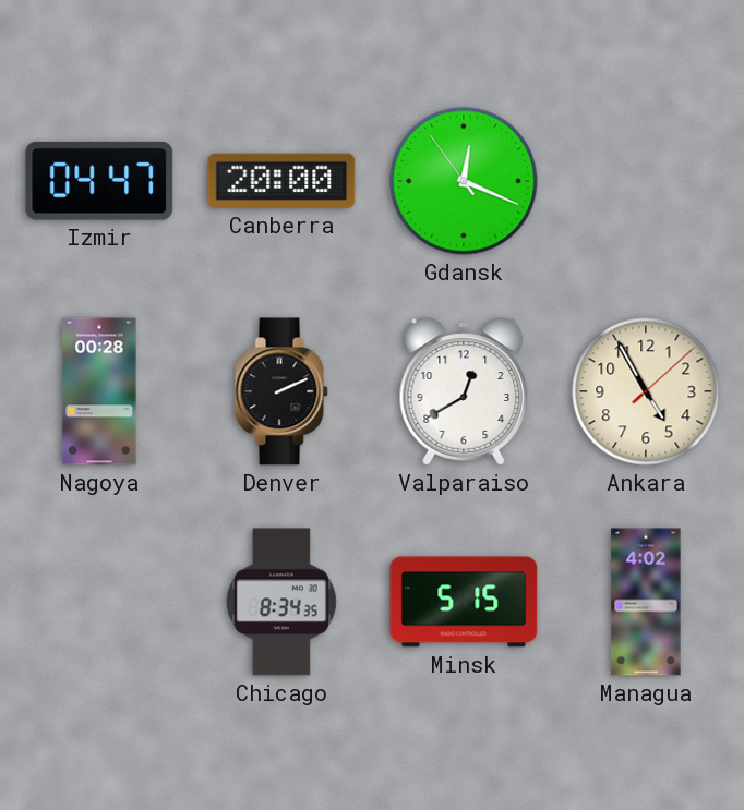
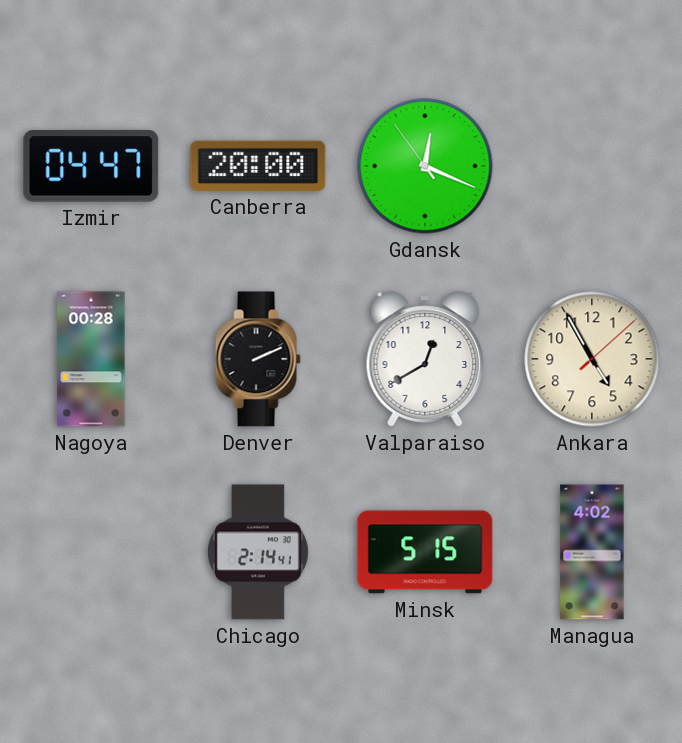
Chicago: 8:34 -> 2:14
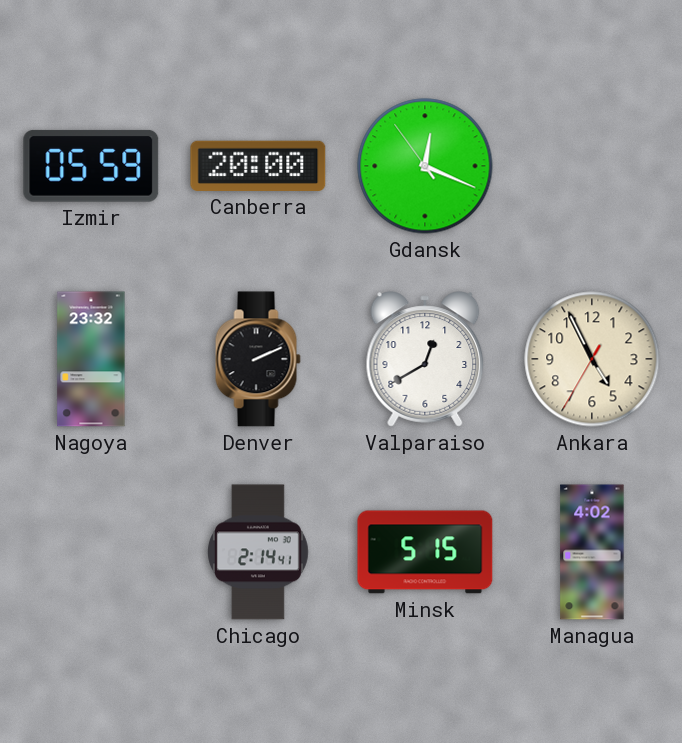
Izmir: 04:47 -> 05:59
Nagoya: 00:28 -> 23:32
Ankara: 4:55:08 -> 4:55:35
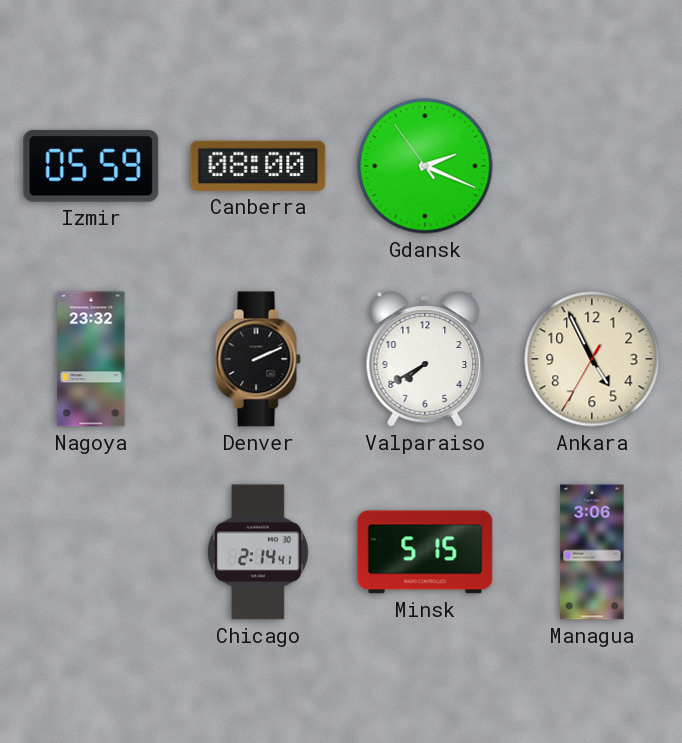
Canberra: 20:00 -> 08:00
Gdansk: 12:18 -> 2:18
Valparaiso: 12:40 -> 7:40
Managua: 4:02 -> 3:06
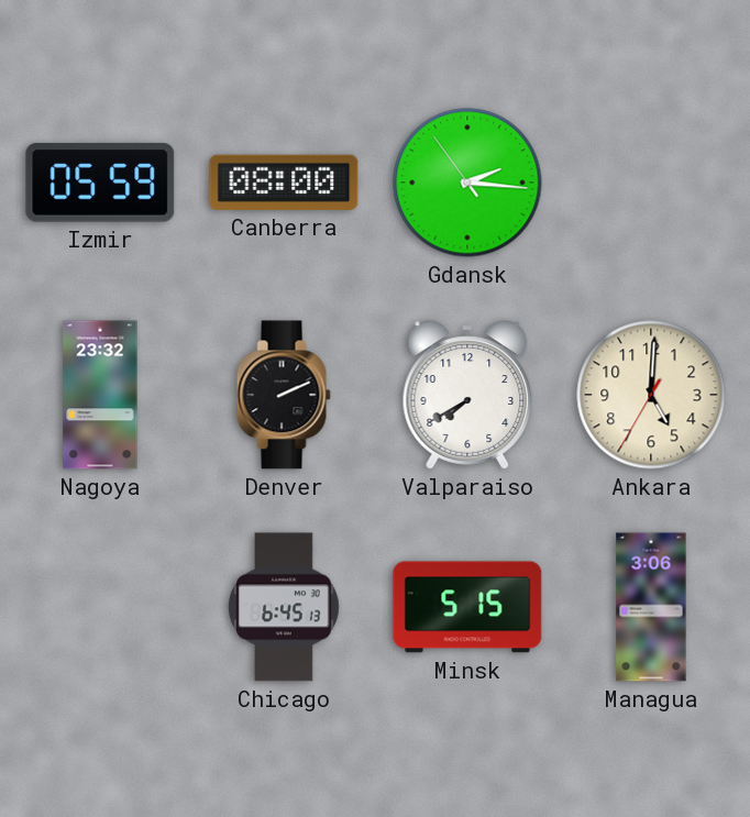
Gdansk: 2:18 -> 2:15
Ankara: 4:55 -> 5:00
Chicago: 2:14 -> 6:45
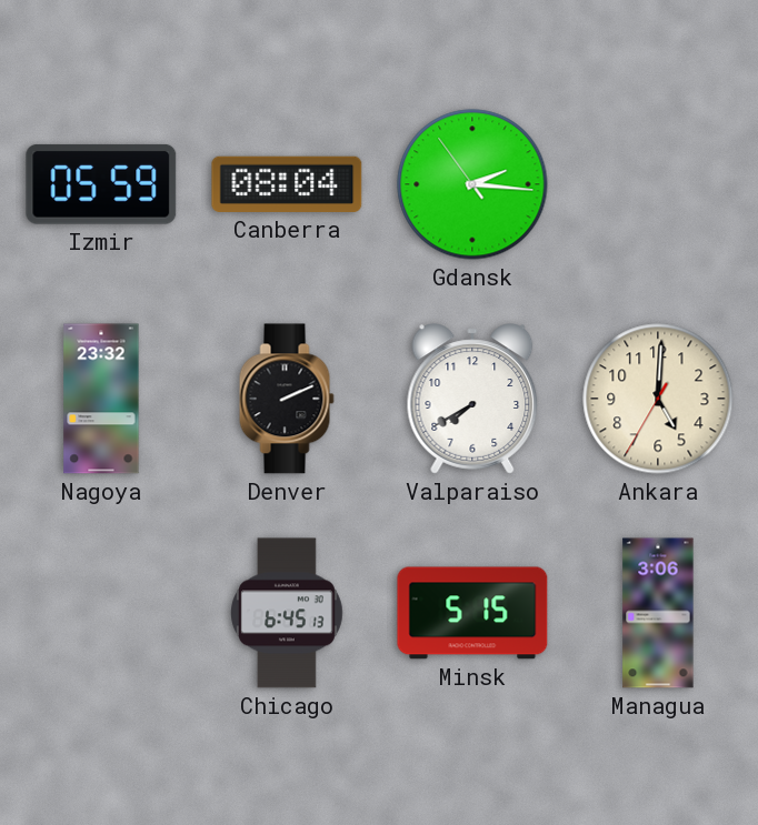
Canberra: 08:00 -> 08:04
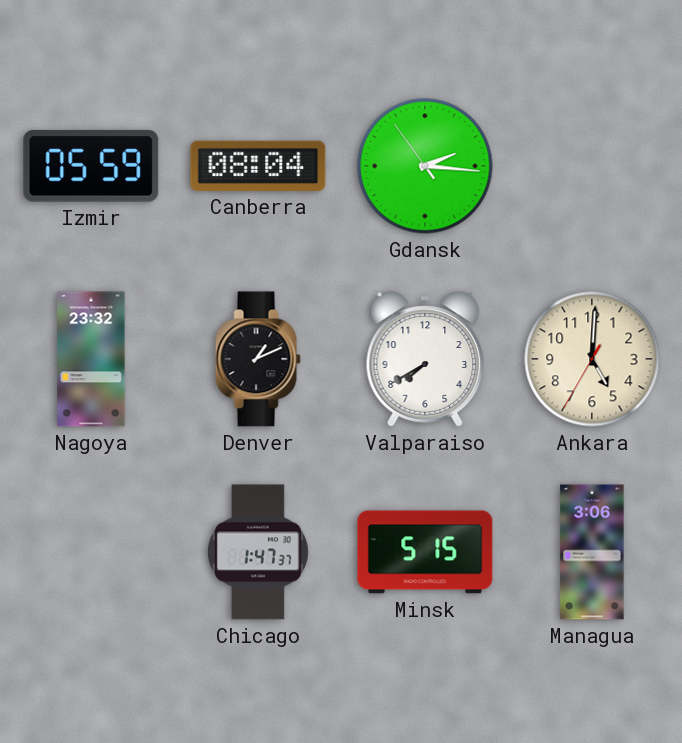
Denver: 2:11 -> 1:11
Chicago: 6:45 -> 1:47
